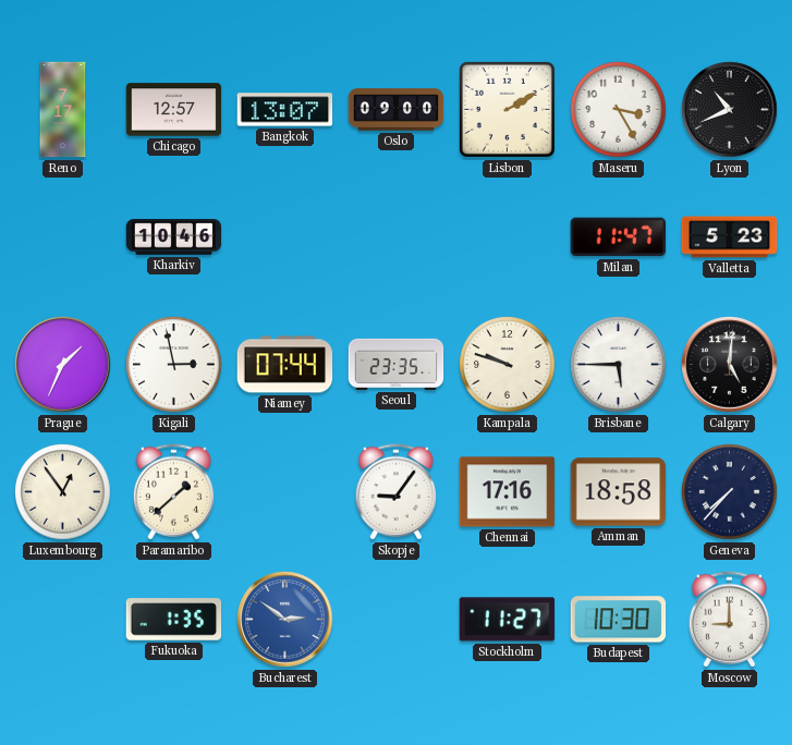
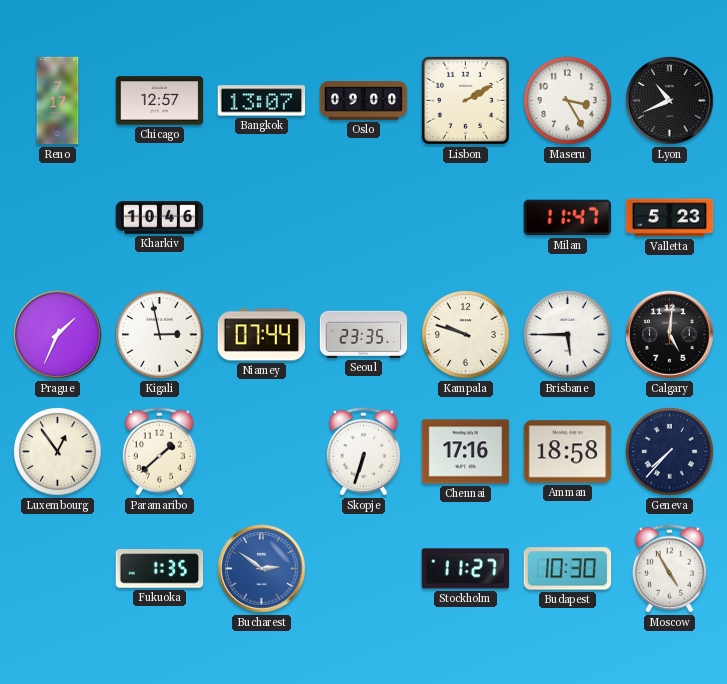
Skopje: 9:06 -> 6:33
Moscow: 9:00 -> 4:55
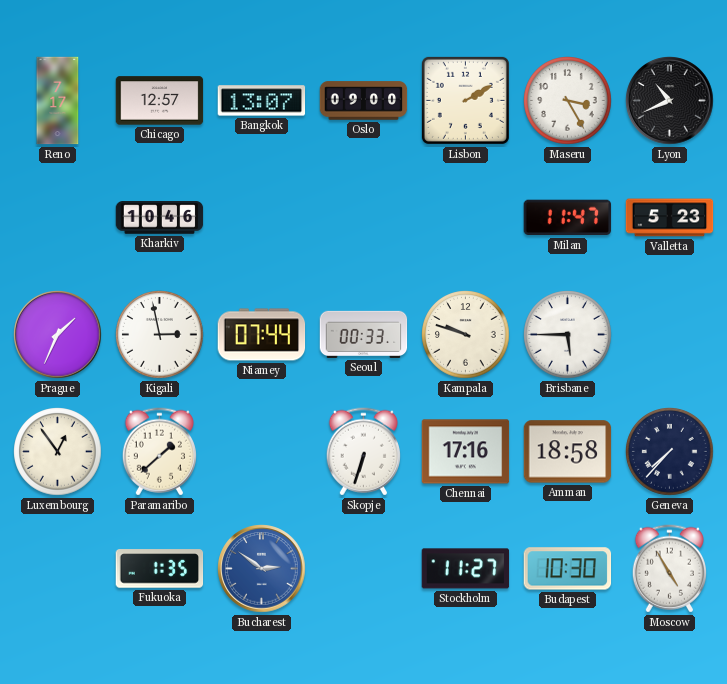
Seoul: 23:35 -> 00:33
Calgary: 5:01 -> none
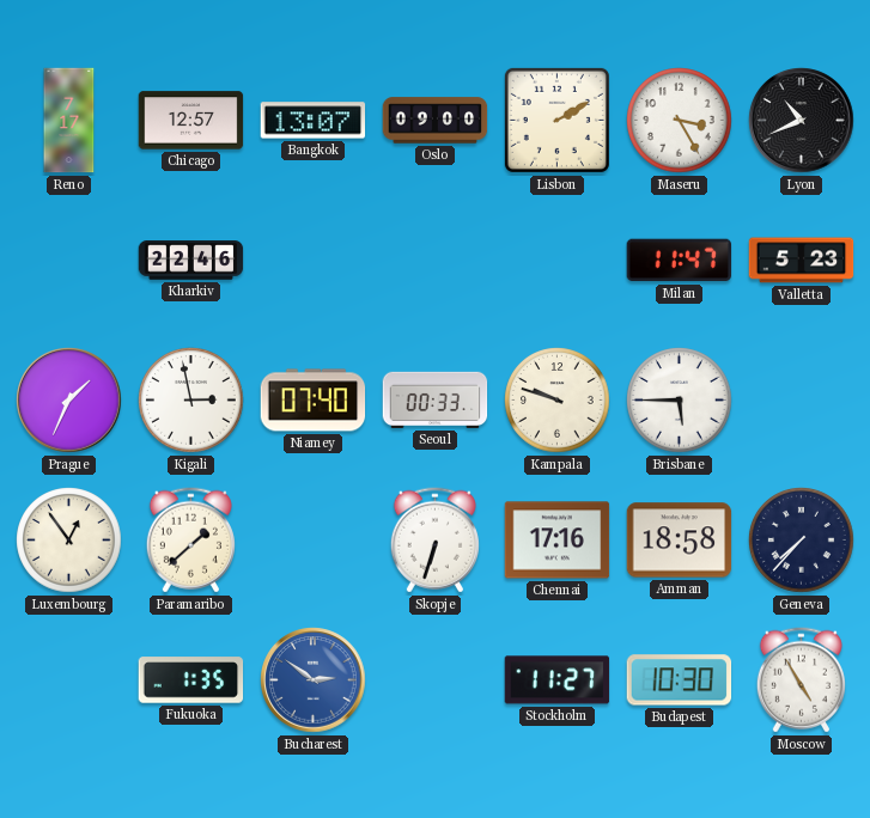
Kharkiv: 10:46 -> 22:46
Niamey: 07:44 -> 07:40
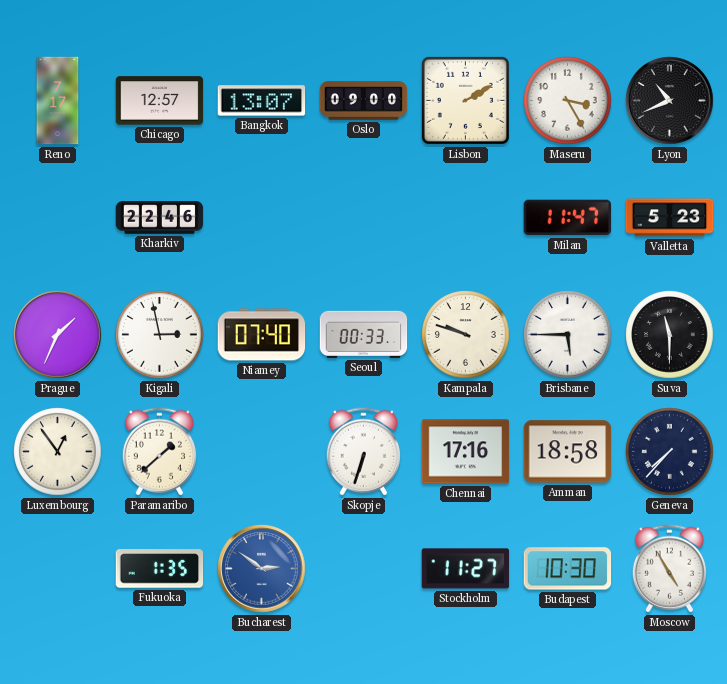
Suva: none -> 11:30
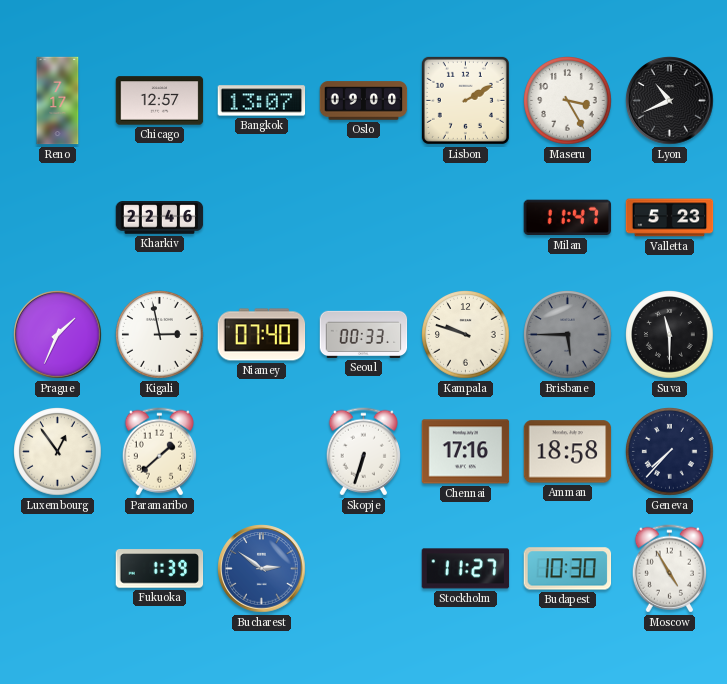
Brisbane dial: white -> grey
Fukuoka: 1:35 -> 1:39
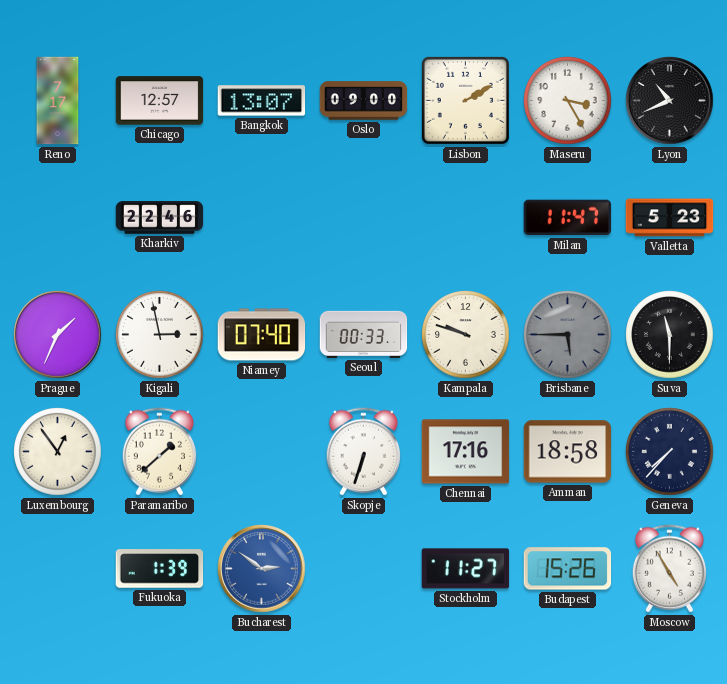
Budapest: 10:30 -> 15:26
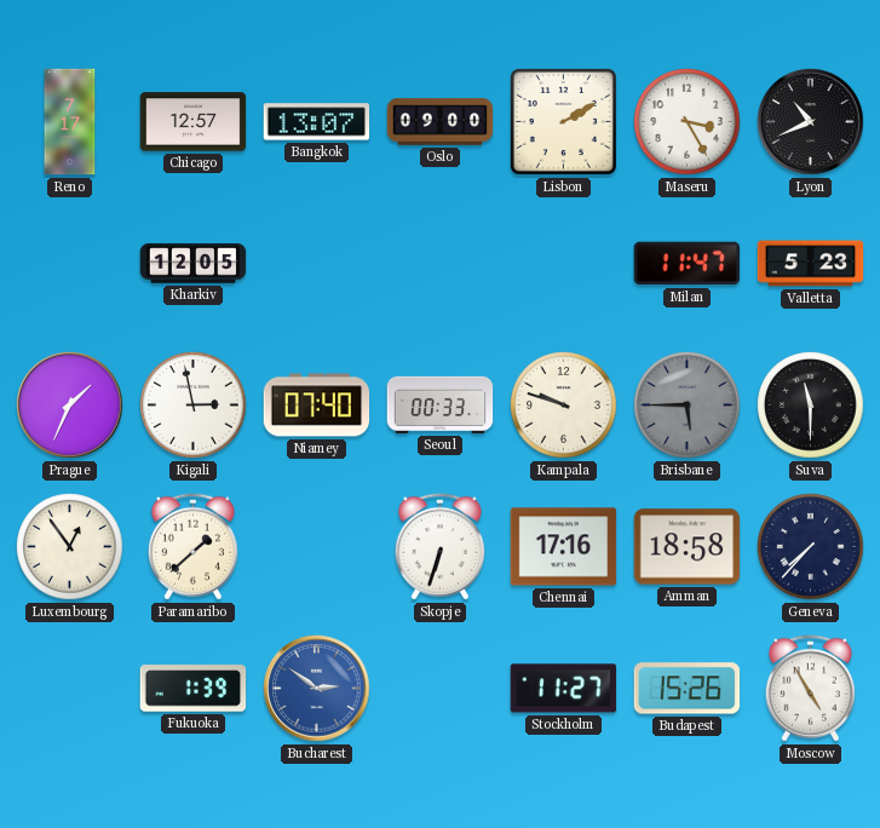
Kharkiv: 22:46 -> 12:05
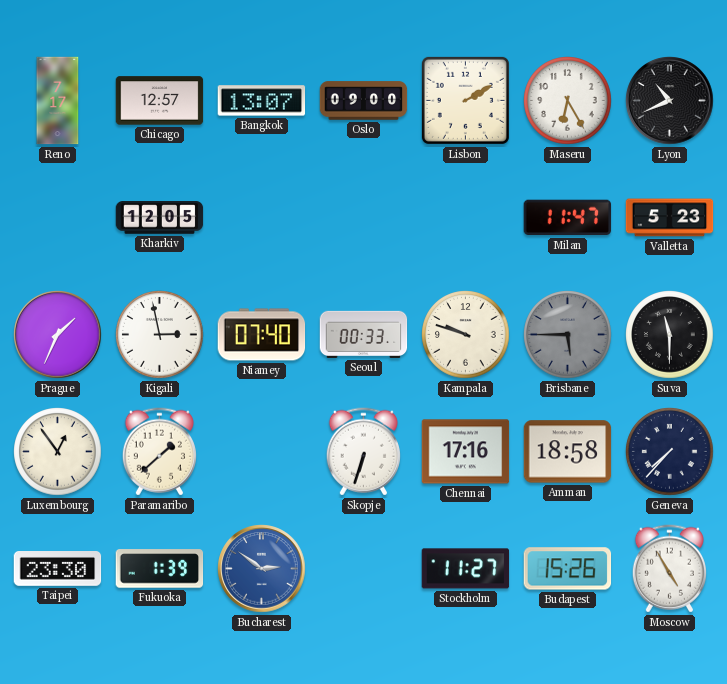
Maseru: 3:25 -> 6:25
Taipei: none -> 23:30
